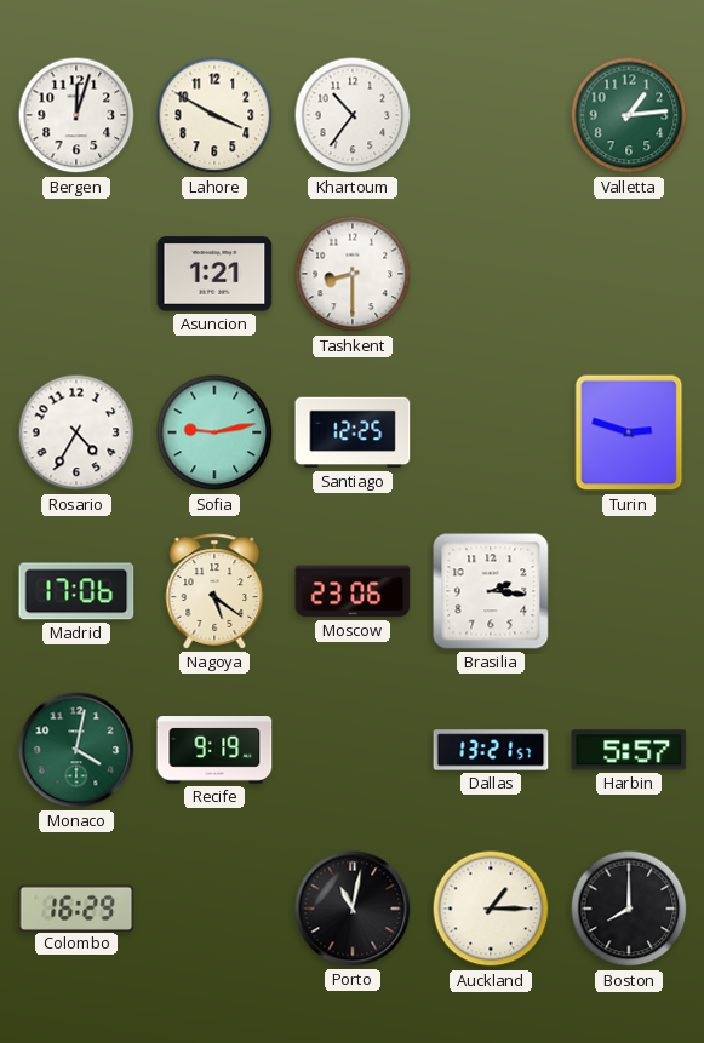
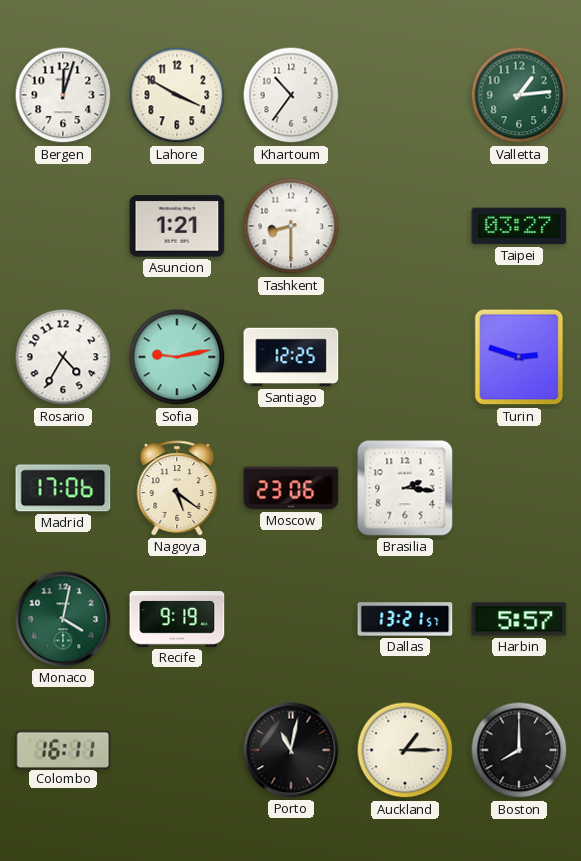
Taipei: none -> 03:27
Colombo: 16:29 -> 16:11
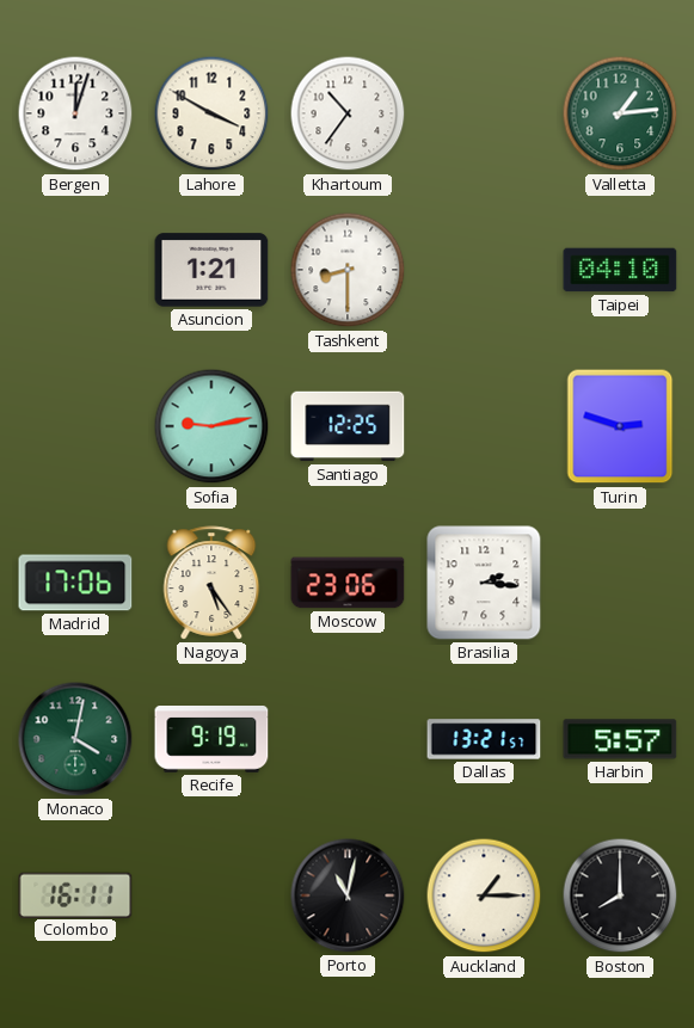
Taipei: 03:27 -> 04:10
Rosario: 4:35 -> none
Nagoya: 5:21 -> 5:24
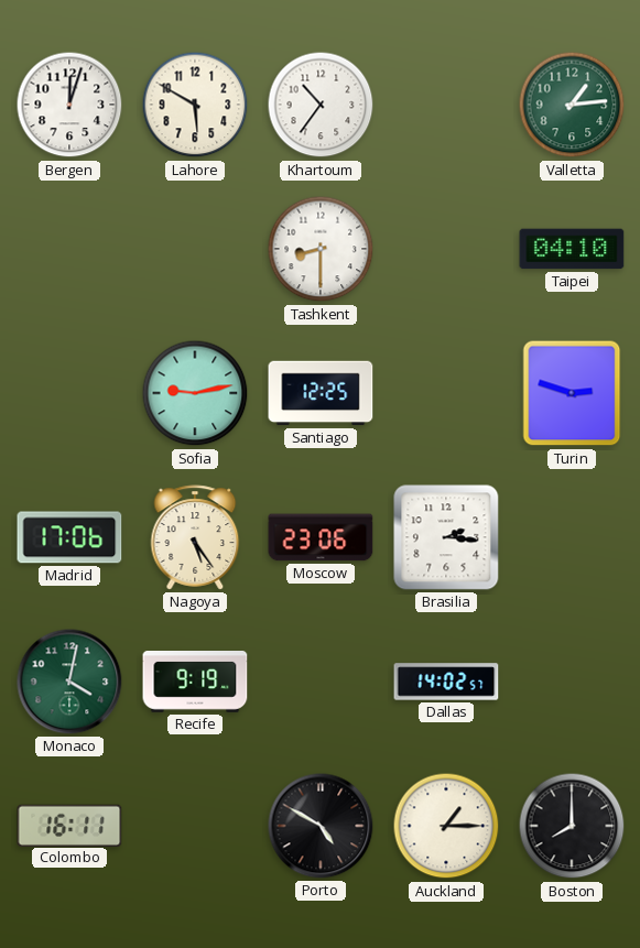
Lahore: 3:50 -> 5:50
Asuncion: 1:21 -> none
Dallas: 13:21 -> 14:02
Harbin: 5:57 -> none
Porto: 11:02 -> 4:50
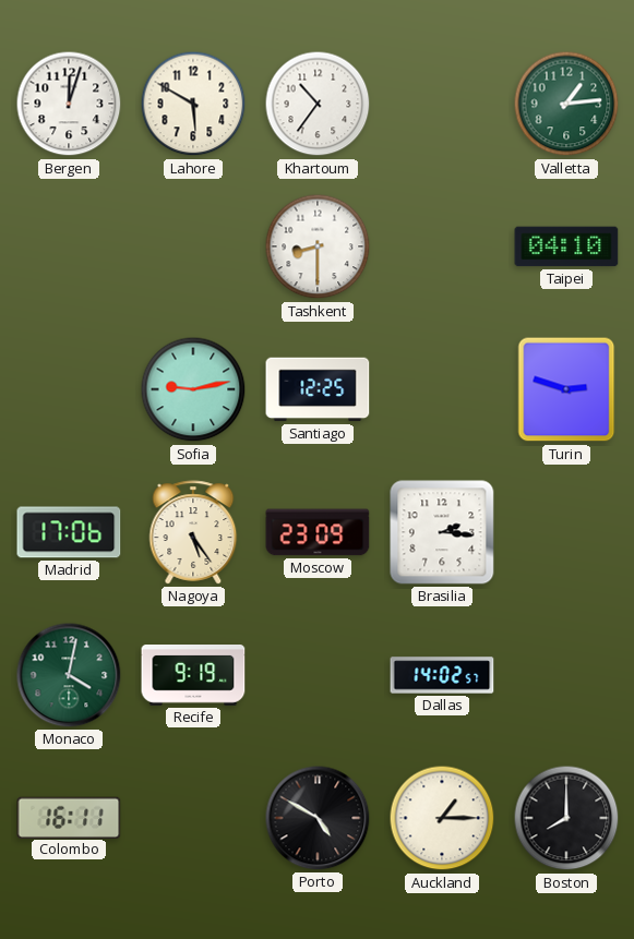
Moscow: 23:06 -> 23:09
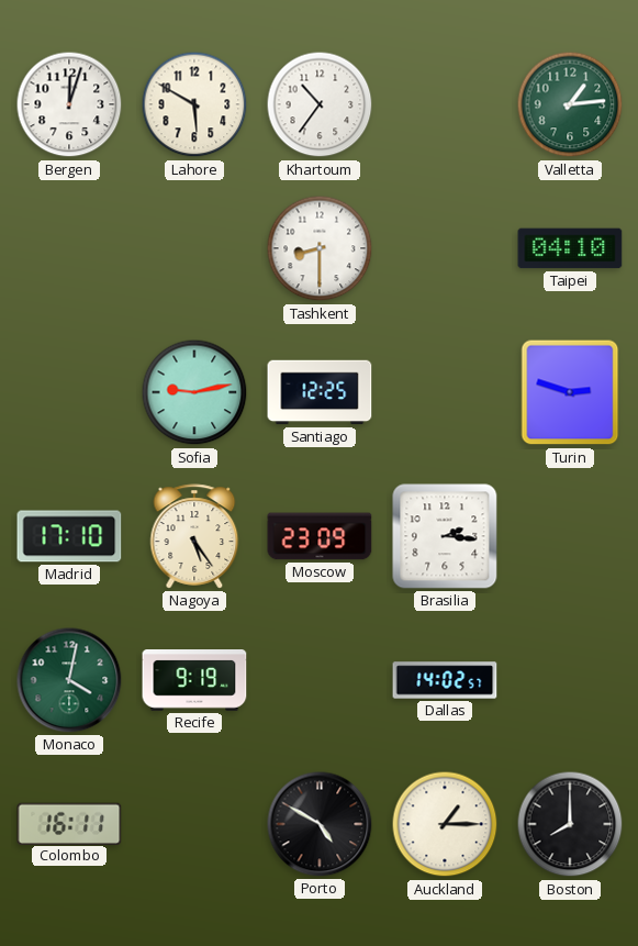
Madrid: 17:06 -> 17:10
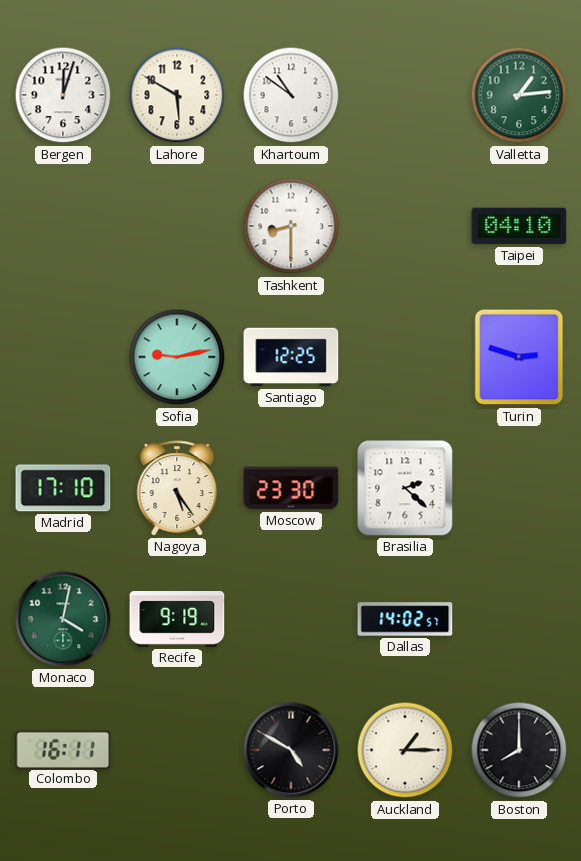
Khartoum: 10:36 -> 10:51
Moscow: 23:09 -> 23:30
Brasilia: 2:16 -> 2:22
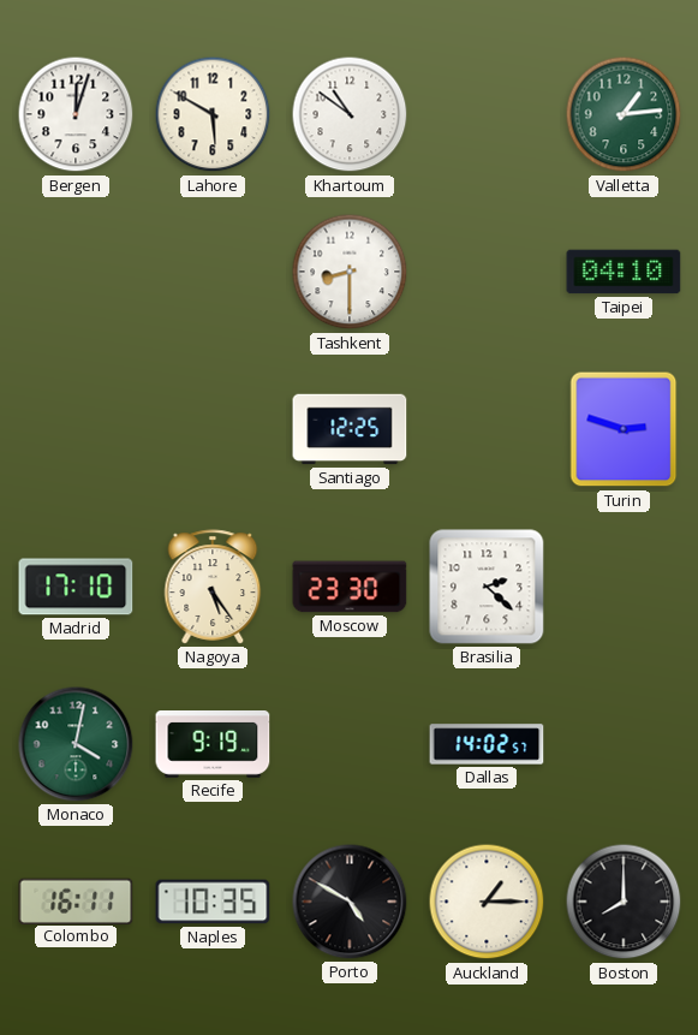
Sofia: 9:13 -> none
Naples: none -> 10:35
